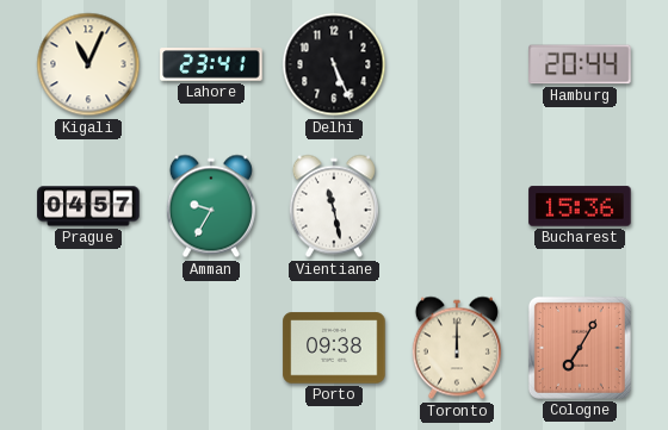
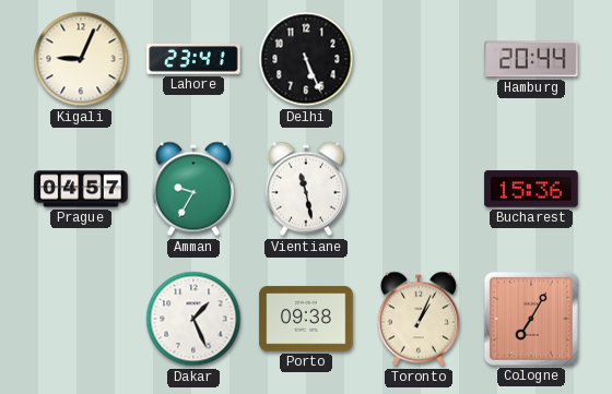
Kigali: 11:04 -> 9:04
Dakar: none -> 1:26
Toronto: 12:00 -> 1:04
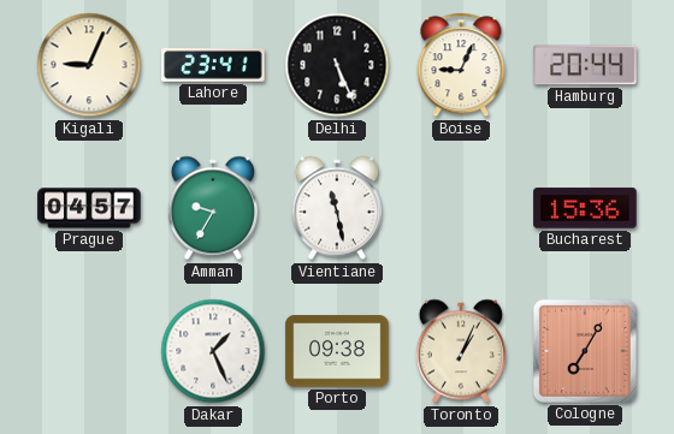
Boise: none -> 9:04
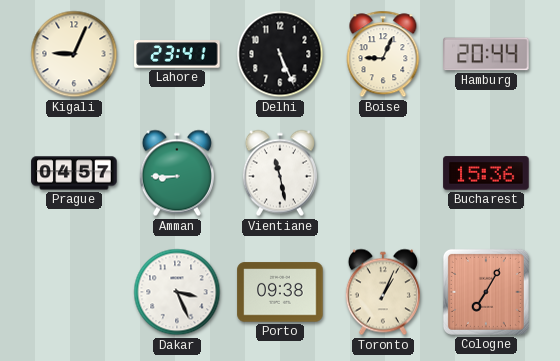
Amman: 9:35 -> 8:45
Dakar: 1:26 -> 3:26
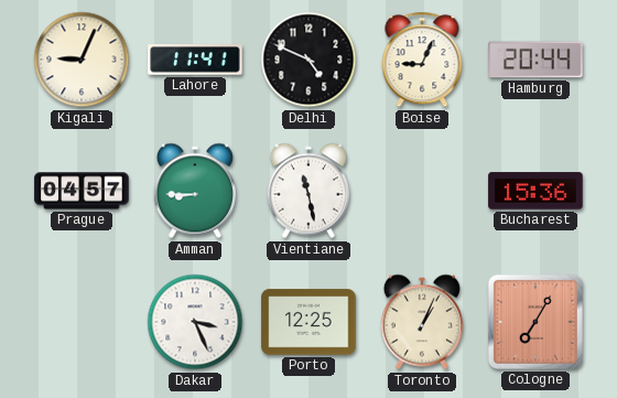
Lahore: 23:41 -> 11:41
Delhi: 5:26 -> 4:49
Porto: 09:38 -> 12:25
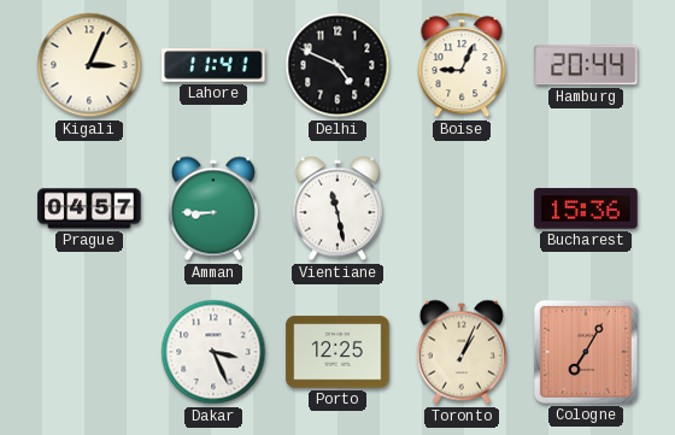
Kigali: 9:04 -> 3:04
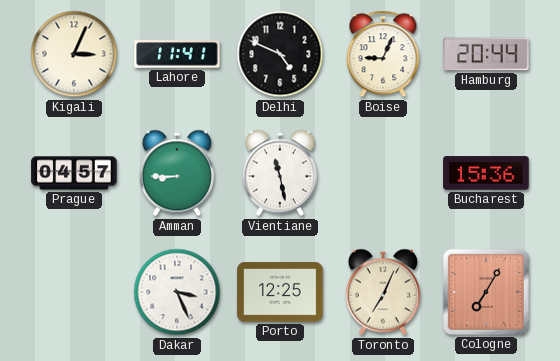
Toronto: 1:04 -> 7:04
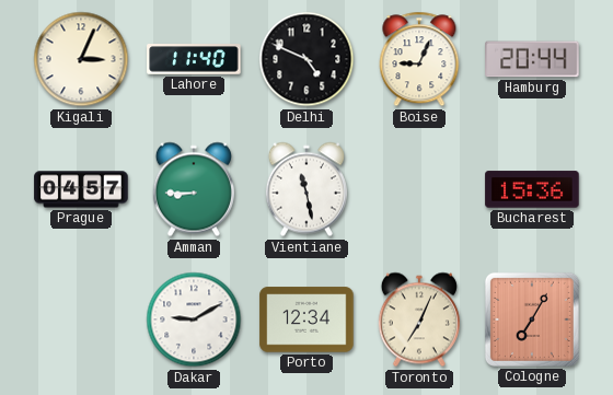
Lahore: 11:41 -> 11:40
Dakar: 3:26 -> 9:10
Porto: 12:25 -> 12:34
